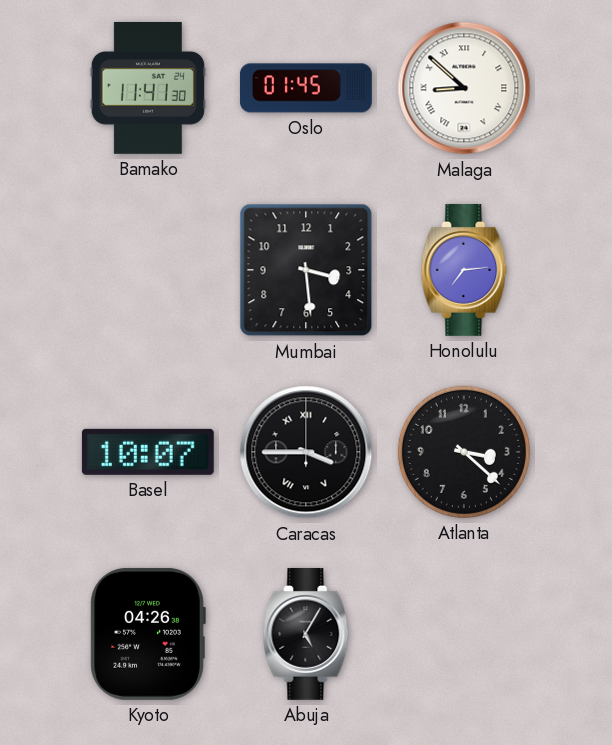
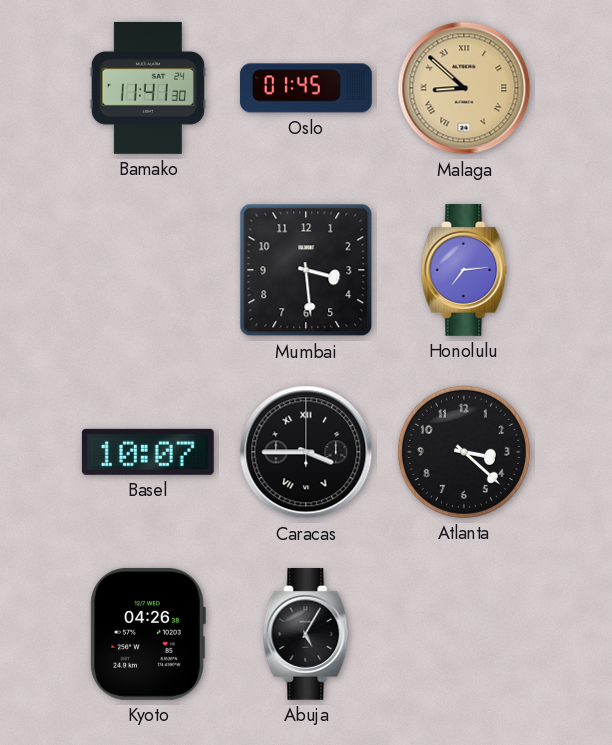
Malaga dial: white -> champagne
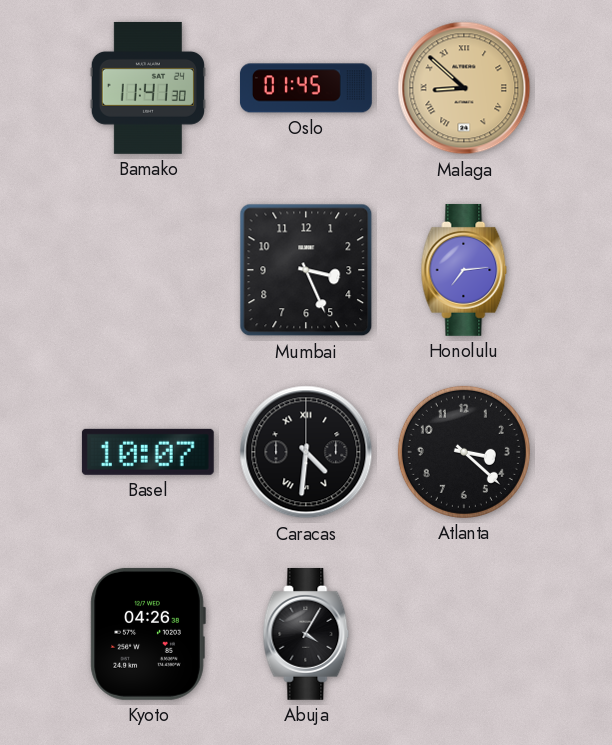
Mumbai: 3:29 -> 3:26
Caracas: 3:45 -> 4:31
Abuja: 5:05 -> 4:05
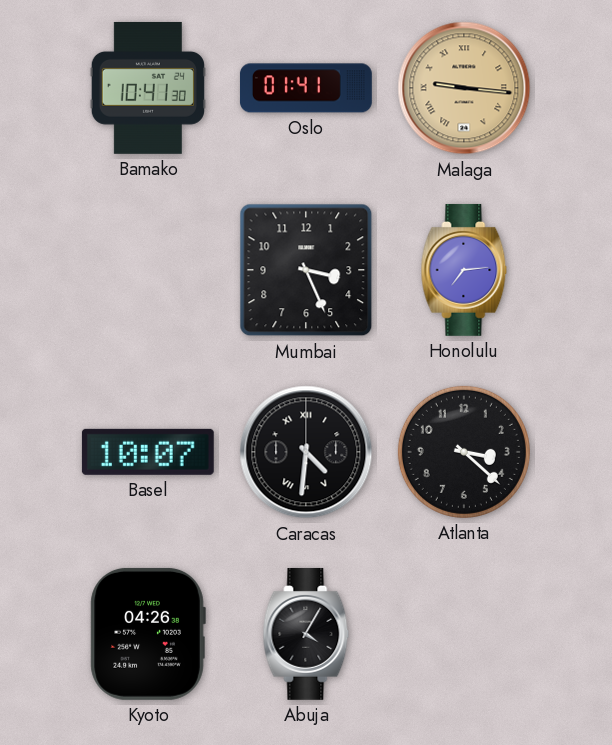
Bamako: 11:41 -> 10:41
Oslo: 01:45 -> 01:41
Malaga: 8:52 -> 9:16
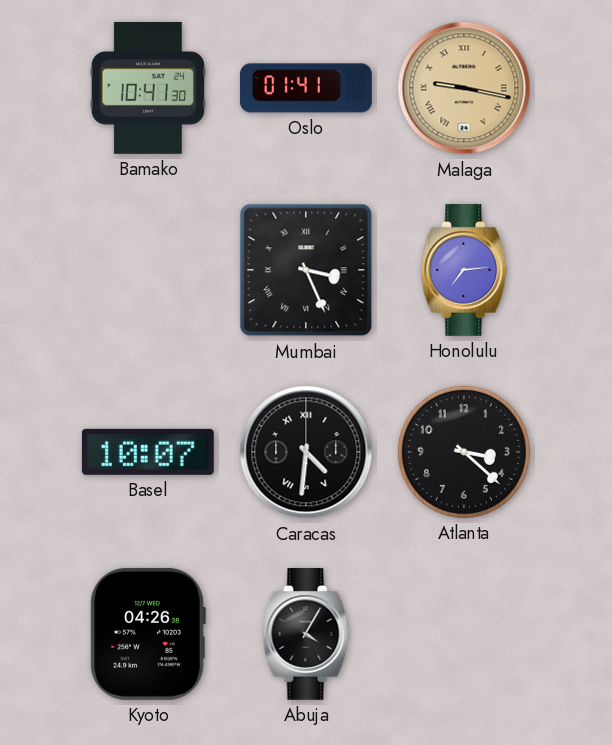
Malaga: 9:16 -> 9:17
Mumbai numerals: Arabic -> Roman
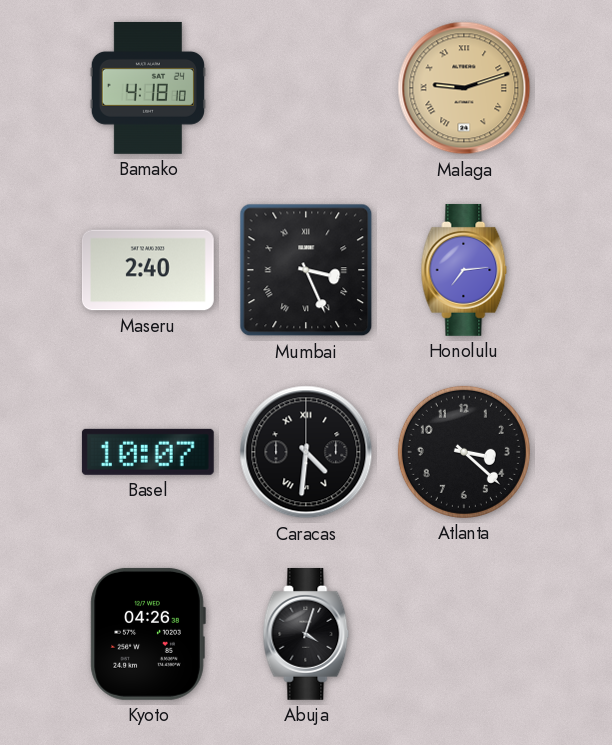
Bamako: 10:41 -> 4:18
Oslo: 01:41 -> none
Malaga: 9:17 -> 9:12
Maseru: none -> 2:40
Abuja: 4:05 -> 4:03
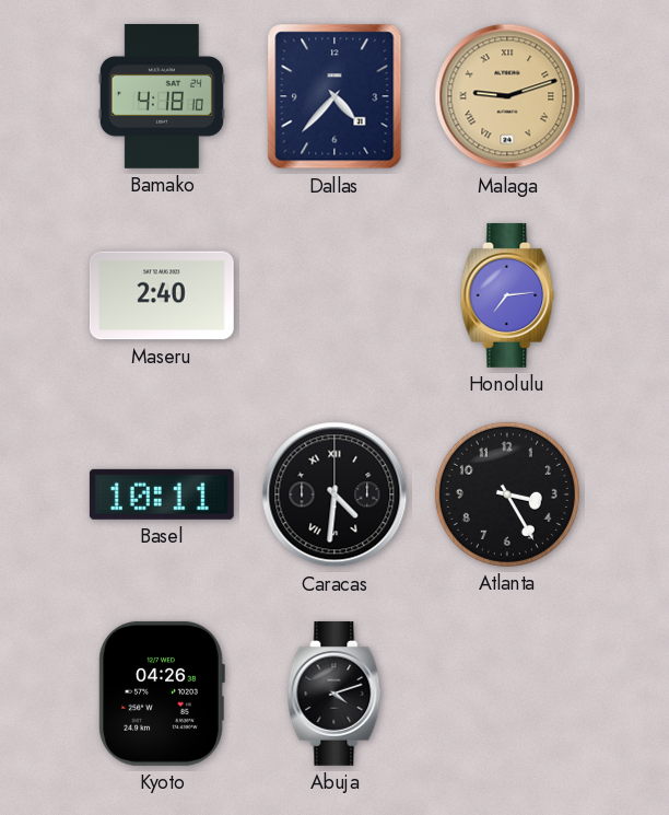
Dallas: none -> 4:37
Mumbai: 3:26 -> none
Basel: 10:07 -> 10:11
Atlanta: 3:22 -> 3:25
Abuja: 4:03 -> 4:12
